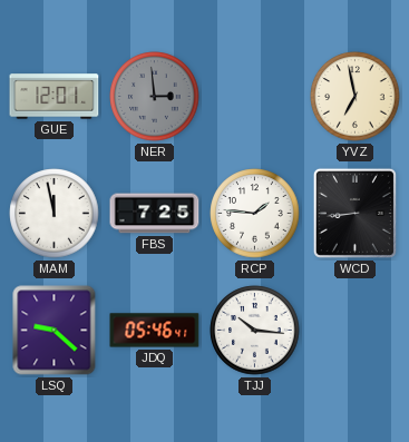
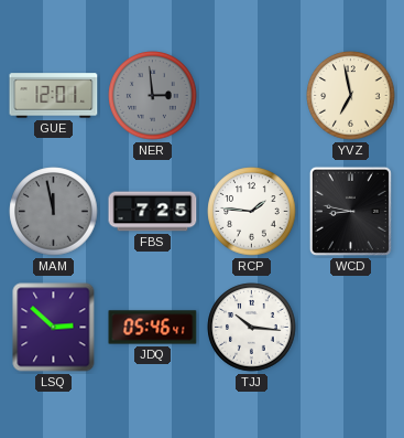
MAM dial: white -> grey
WCD: 8:44 -> 8:47
LSQ: 9:22 -> 2:52
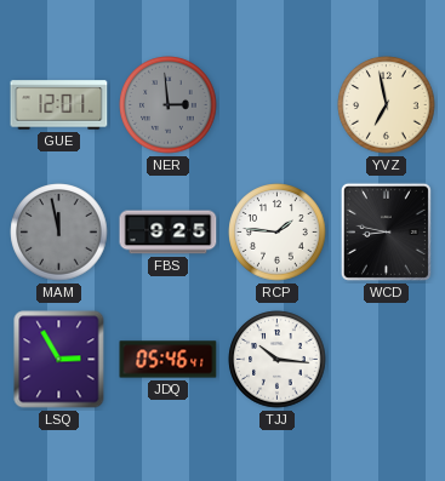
FBS: 7:25 -> 9:25
LSQ: 2:52 -> 2:55
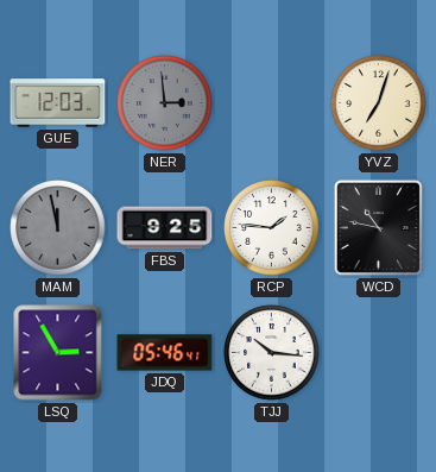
GUE: 12:01 -> 12:03
YVZ: 6:58 -> 7:03
WCD: 8:47 -> 10:47
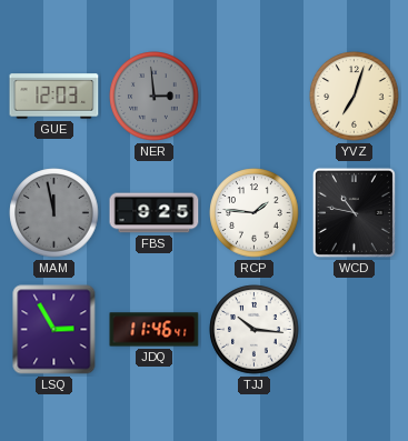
JDQ: 05:46 -> 11:46
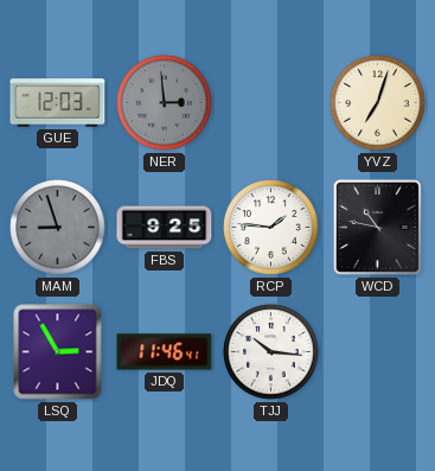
MAM: 11:58 -> 8:57
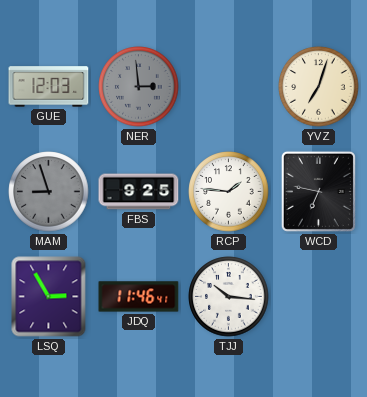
WCD: 10:47 -> 6:47
